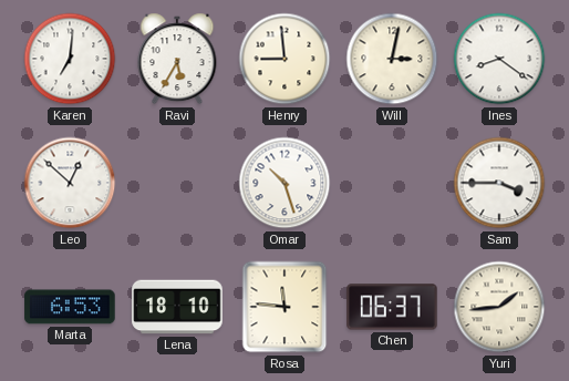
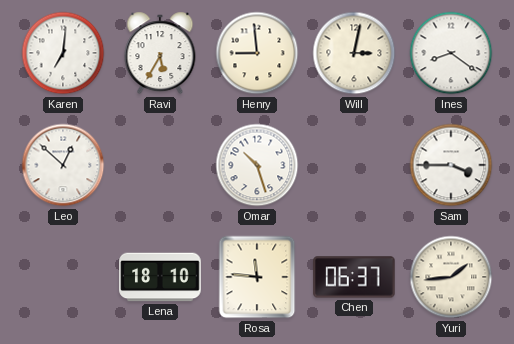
Marta: 6:53 -> none
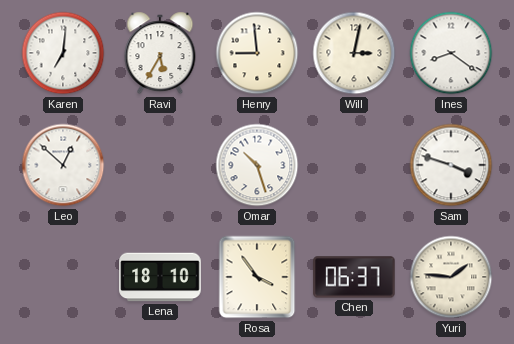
Sam: 3:45 -> 3:48
Rosa: 11:46 -> 3:54
Yuri: 1:44 -> 1:46
